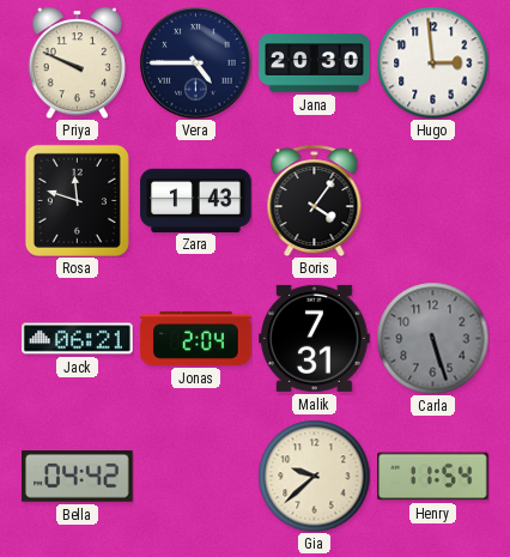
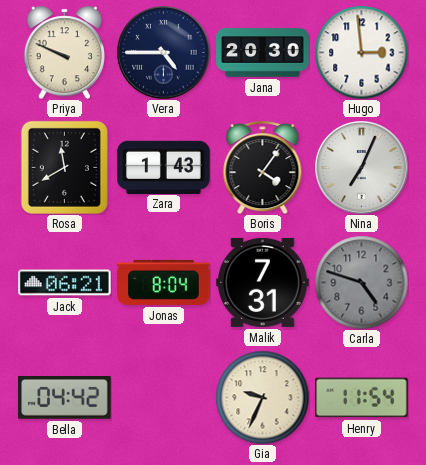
Rosa: 11:48 -> 11:40
Nina: none -> 7:04
Jonas: 2:04 -> 8:04
Carla: 5:27 -> 4:48
Gia: 9:38 -> 9:34
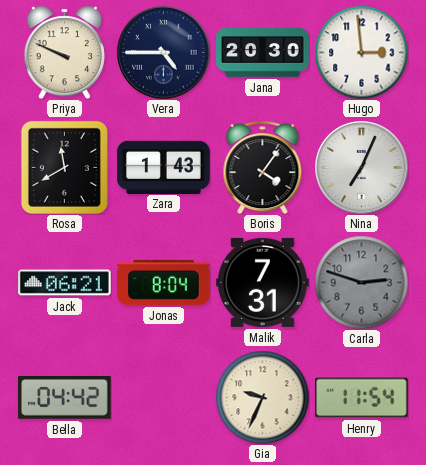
Carla: 4:48 -> 2:48
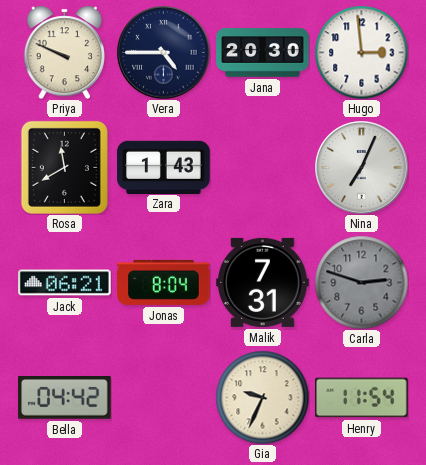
Boris: 4:06 -> none
